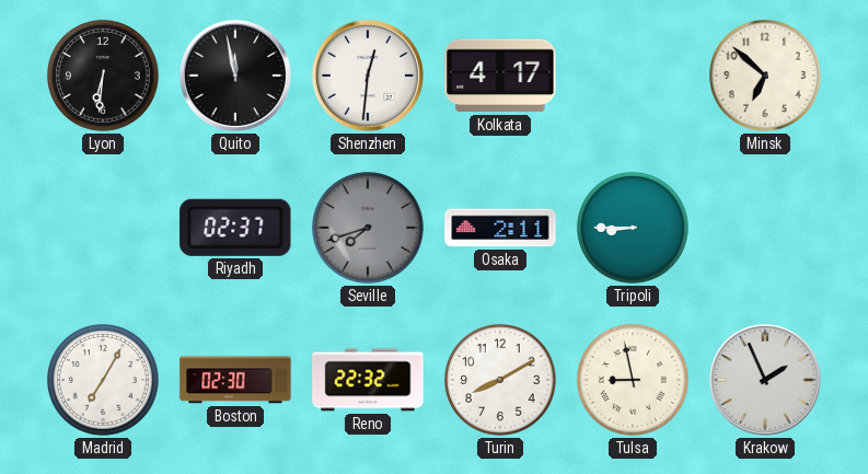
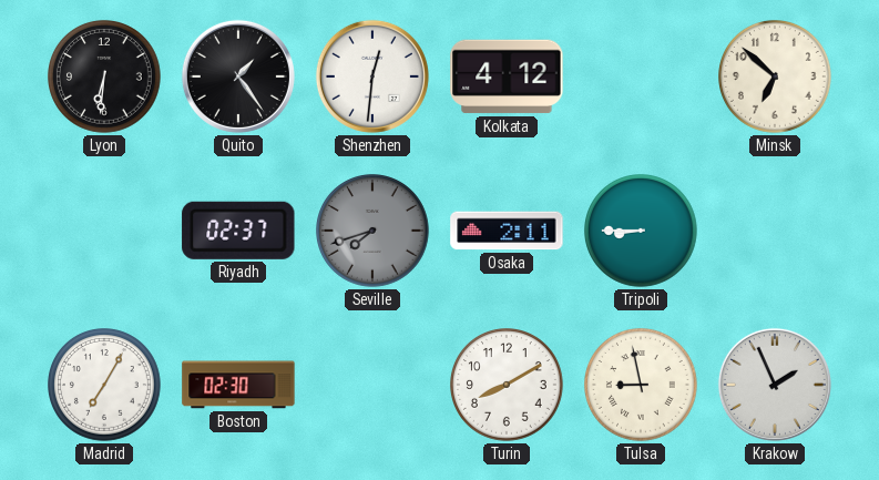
Quito: 11:58 -> 1:24
Kolkata: 4:17 -> 4:12
Reno: 22:32 -> none
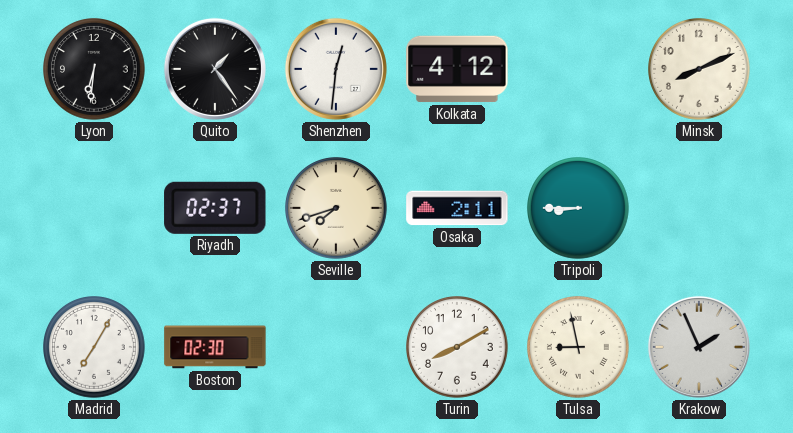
Minsk: 6:52 -> 8:11
Seville dial: grey -> cream
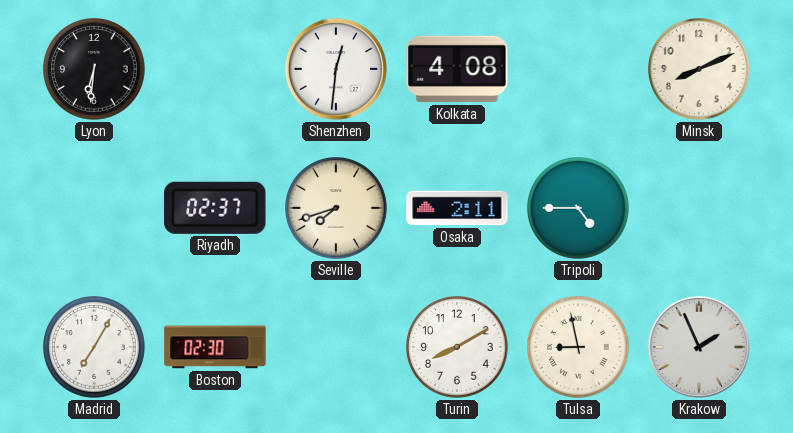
Quito: 1:24 -> none
Kolkata: 4:12 -> 4:08
Tripoli: 8:45 -> 4:45
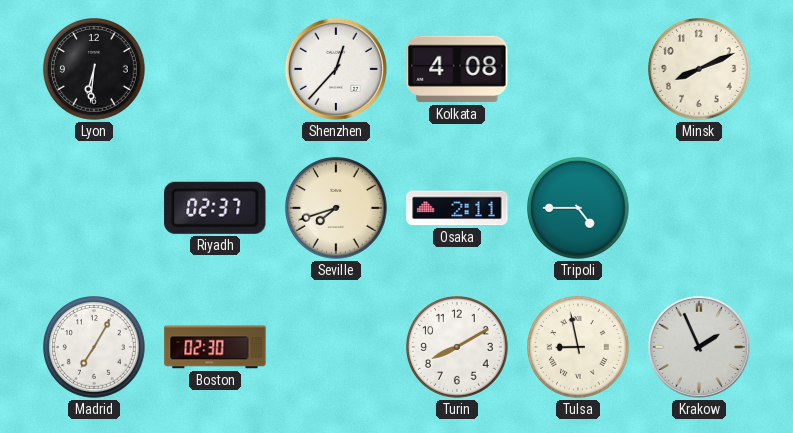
Shenzhen: 12:31 -> 12:37
